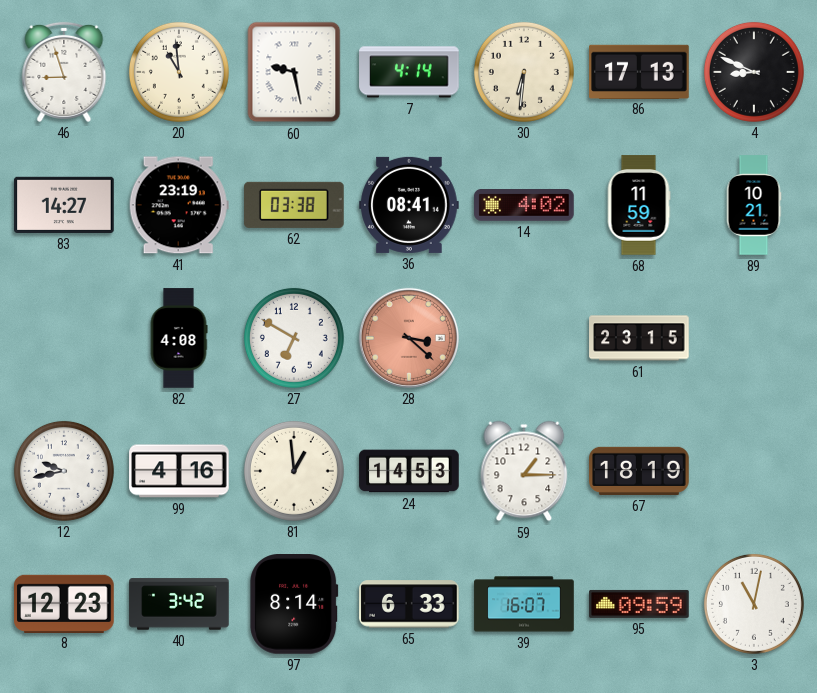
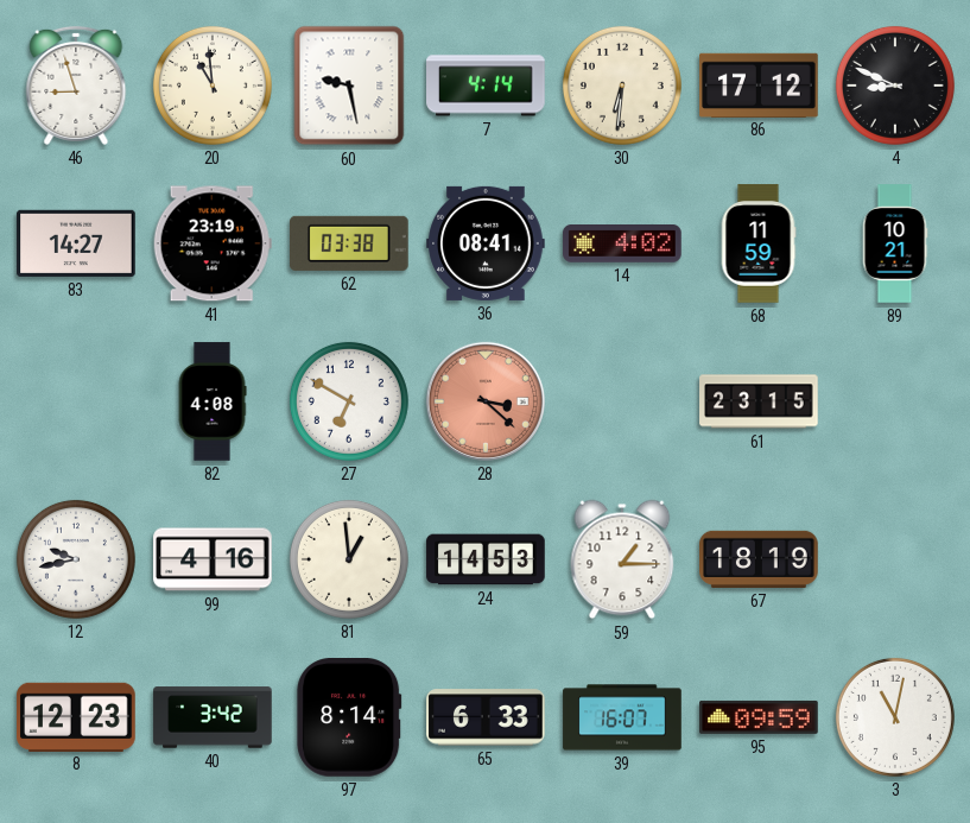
86: 17:13 -> 17:12
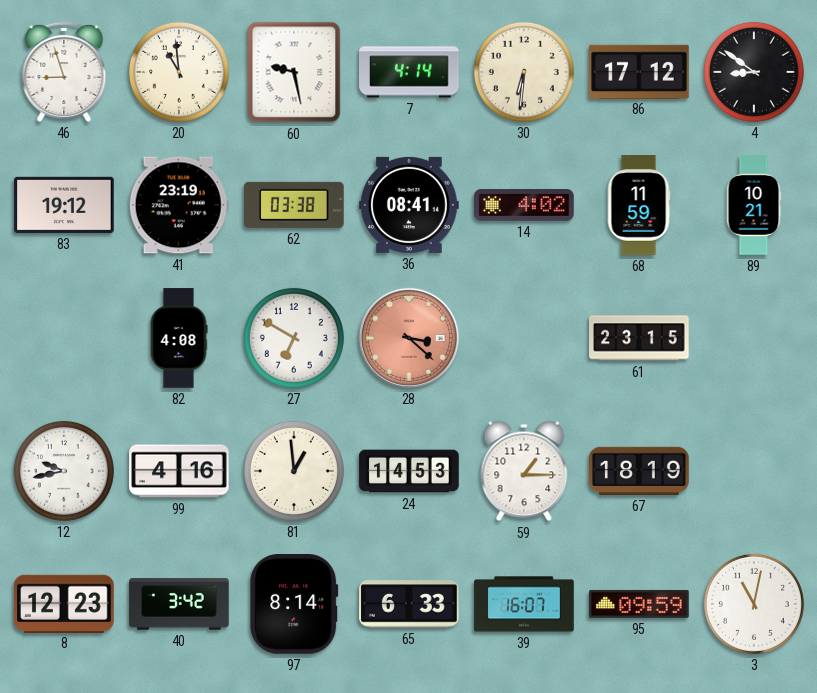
4: 8:49 -> 8:51
83: 14:27 -> 19:12
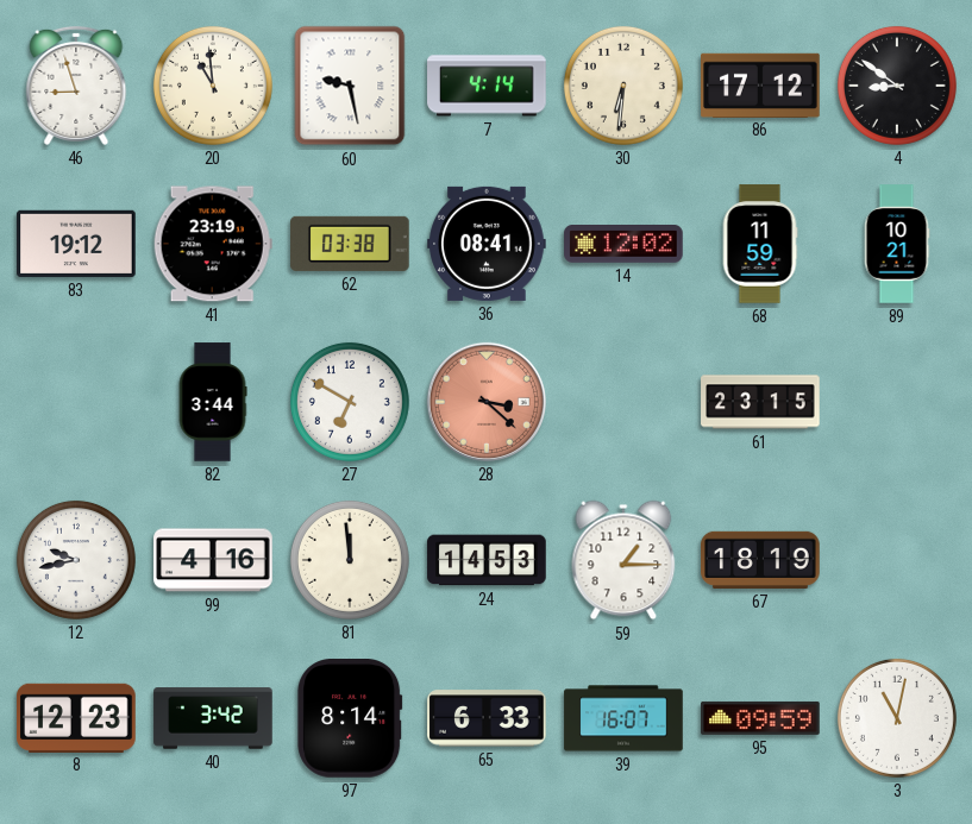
14: 4:02 -> 12:02
82: 4:08 -> 3:44
81: 12:59 -> 11:59
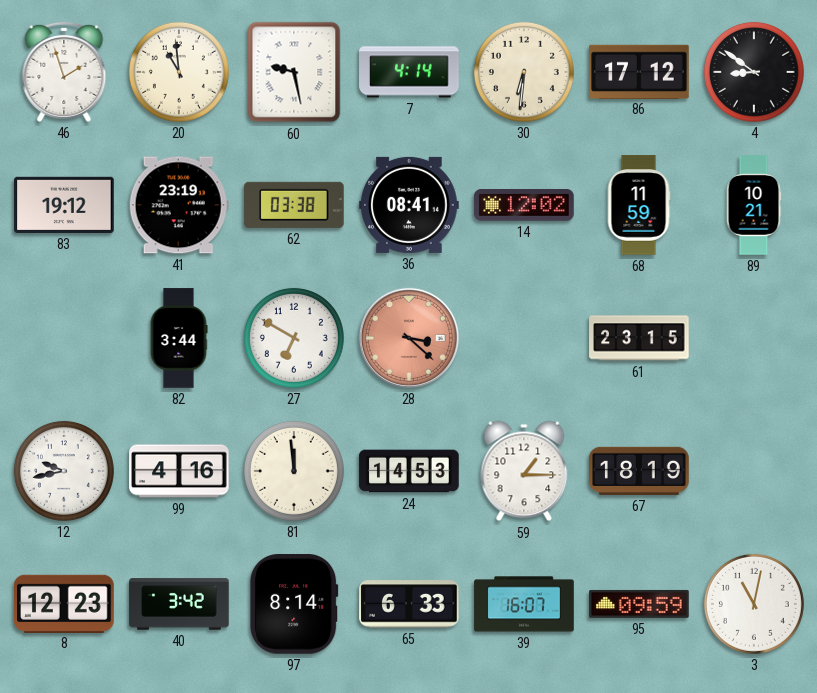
46: 8:57 -> 1:57
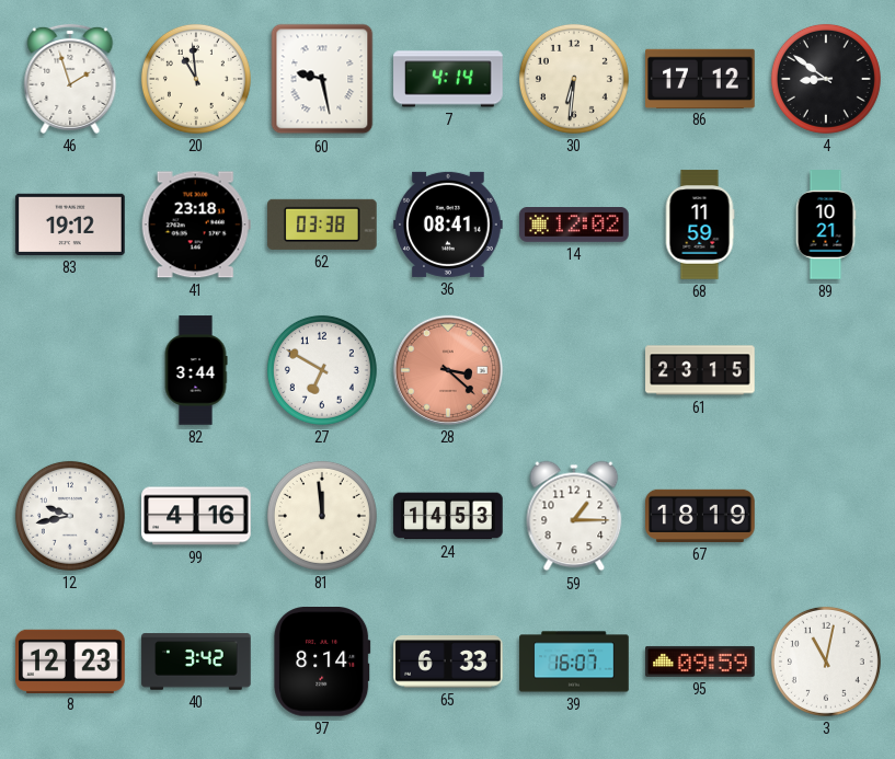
41: 23:19 -> 23:18
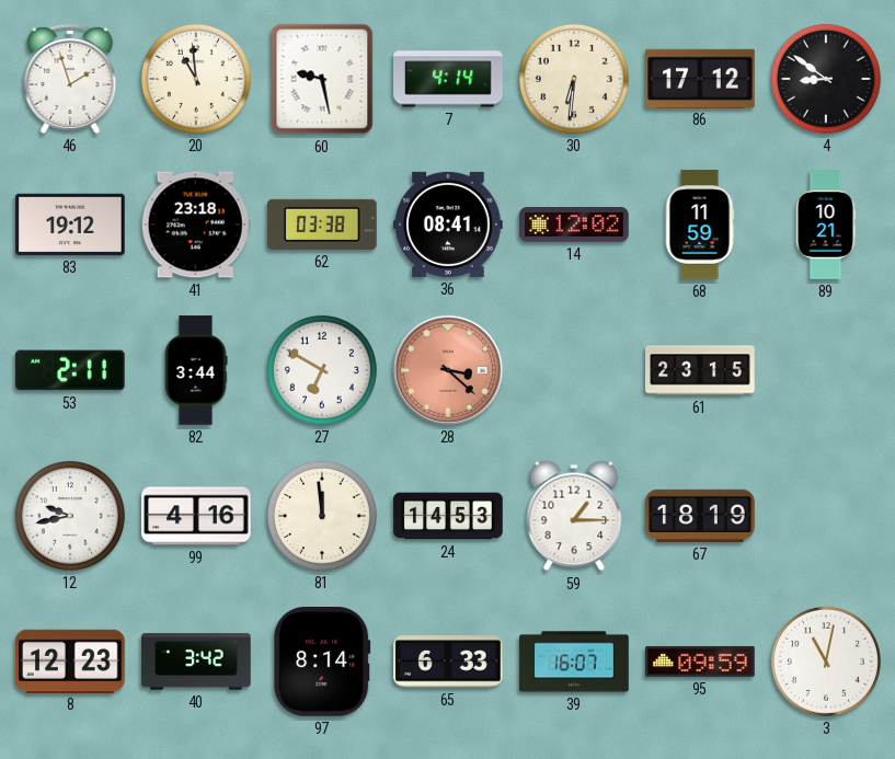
53: none -> 2:11
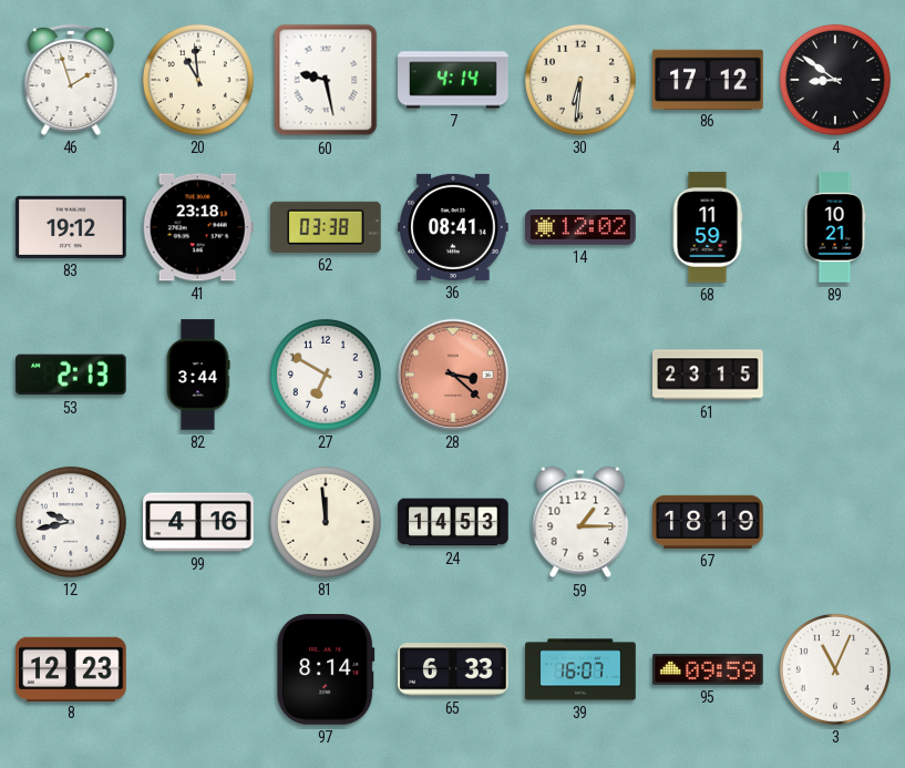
53: 2:11 -> 2:13
40: 3:42 -> none
3: 11:02 -> 11:04
